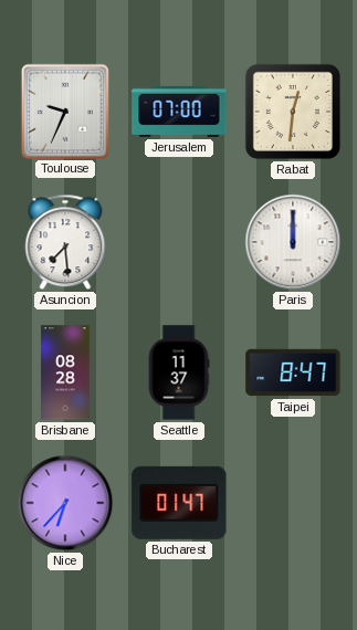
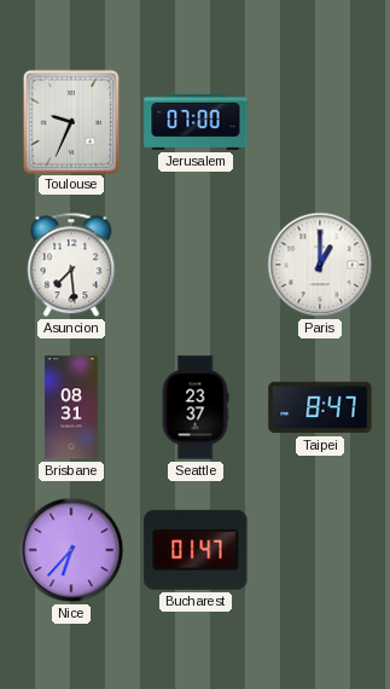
Rabat: 12:31 -> none
Paris: 12:00 -> 1:00
Brisbane: 08:28 -> 08:31
Seattle: 11:37 -> 23:37
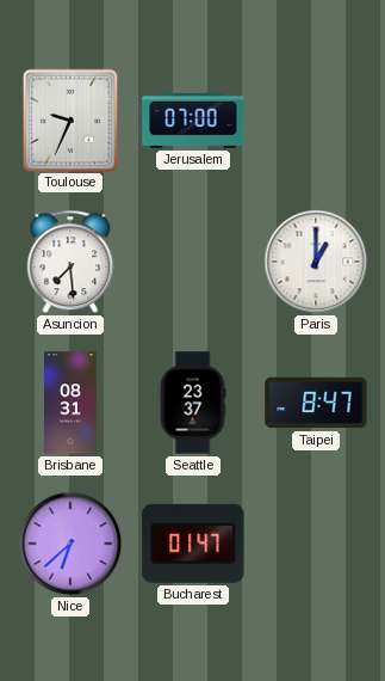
Nice: 6:37 -> 6:38
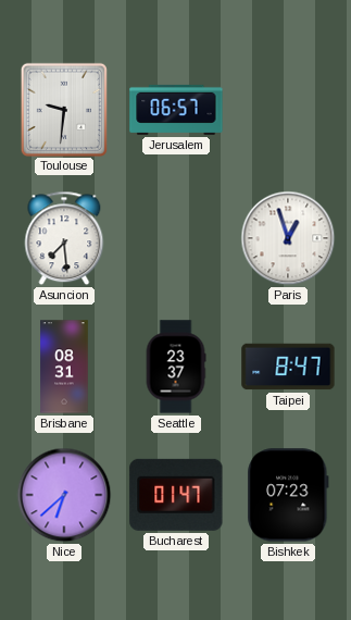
Toulouse: 9:34 -> 9:31
Jerusalem: 07:00 -> 06:57
Paris: 1:00 -> 12:57
Bishkek: none -> 07:23
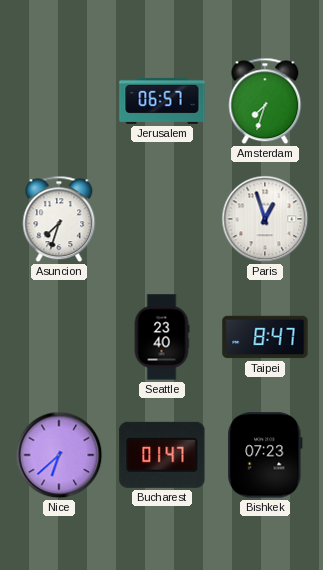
Toulouse: 9:31 -> none
Amsterdam: none -> 7:33
Asuncion: 7:29 -> 7:33
Brisbane: 08:31 -> none
Seattle: 23:37 -> 23:40
